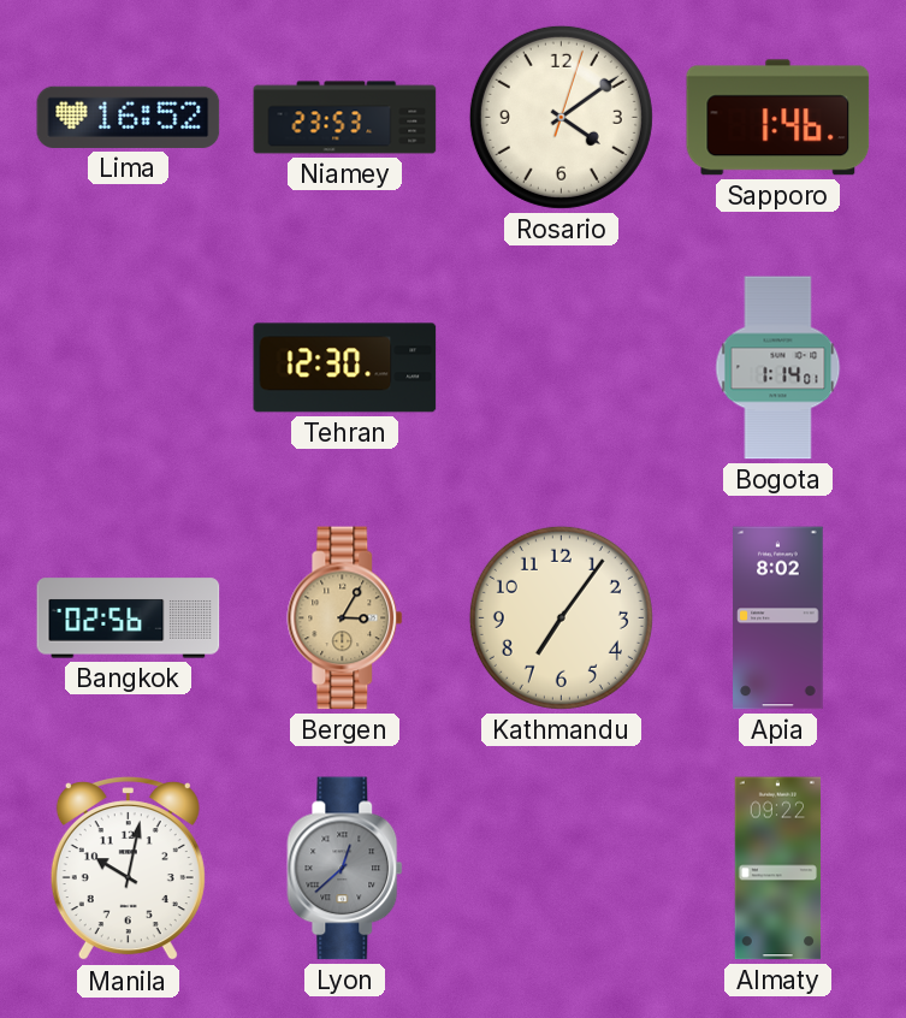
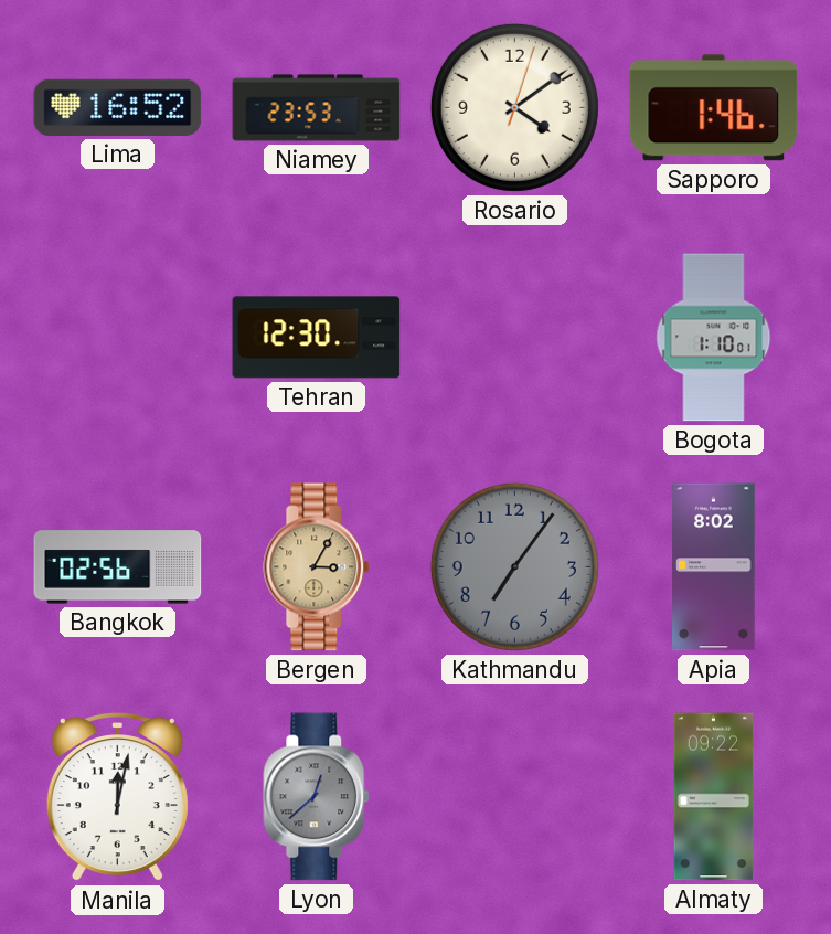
Bogota: 1:14 -> 1:10
Kathmandu dial: cream -> grey
Manila: 10:02 -> 12:02
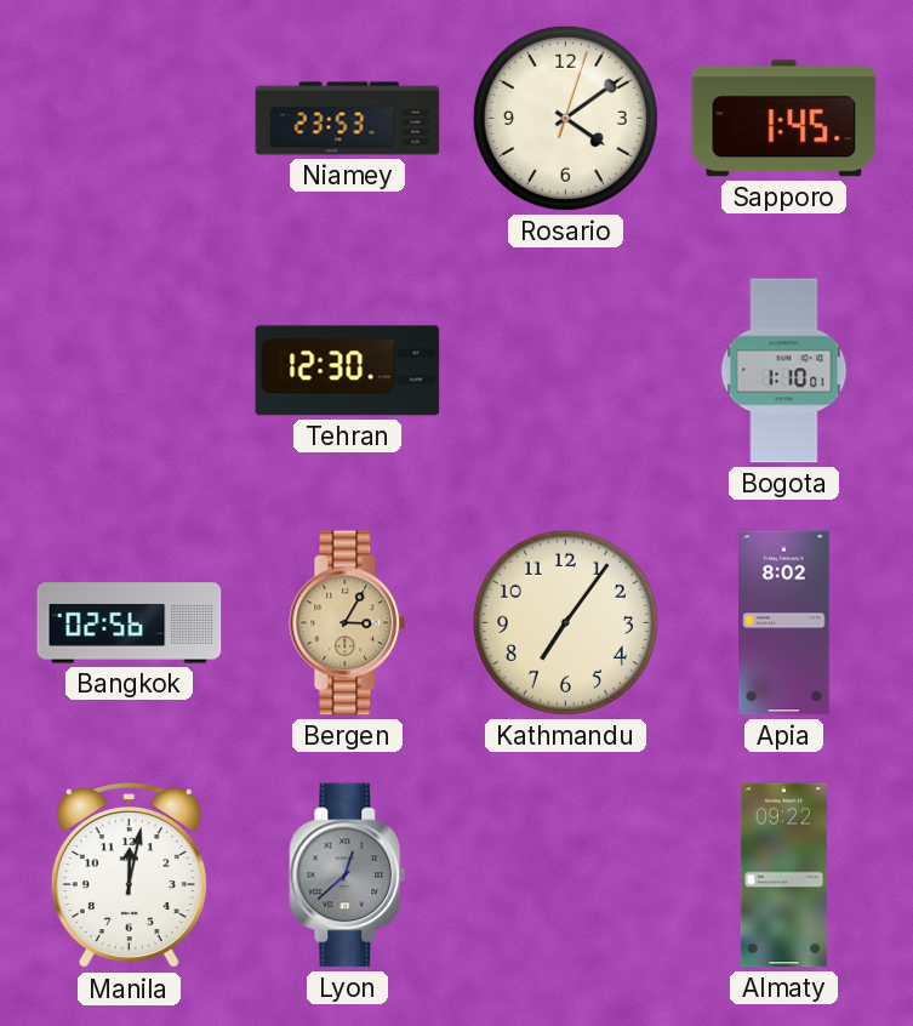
Lima: 16:52 -> none
Sapporo: 1:46 -> 1:45
Kathmandu dial: grey -> cream
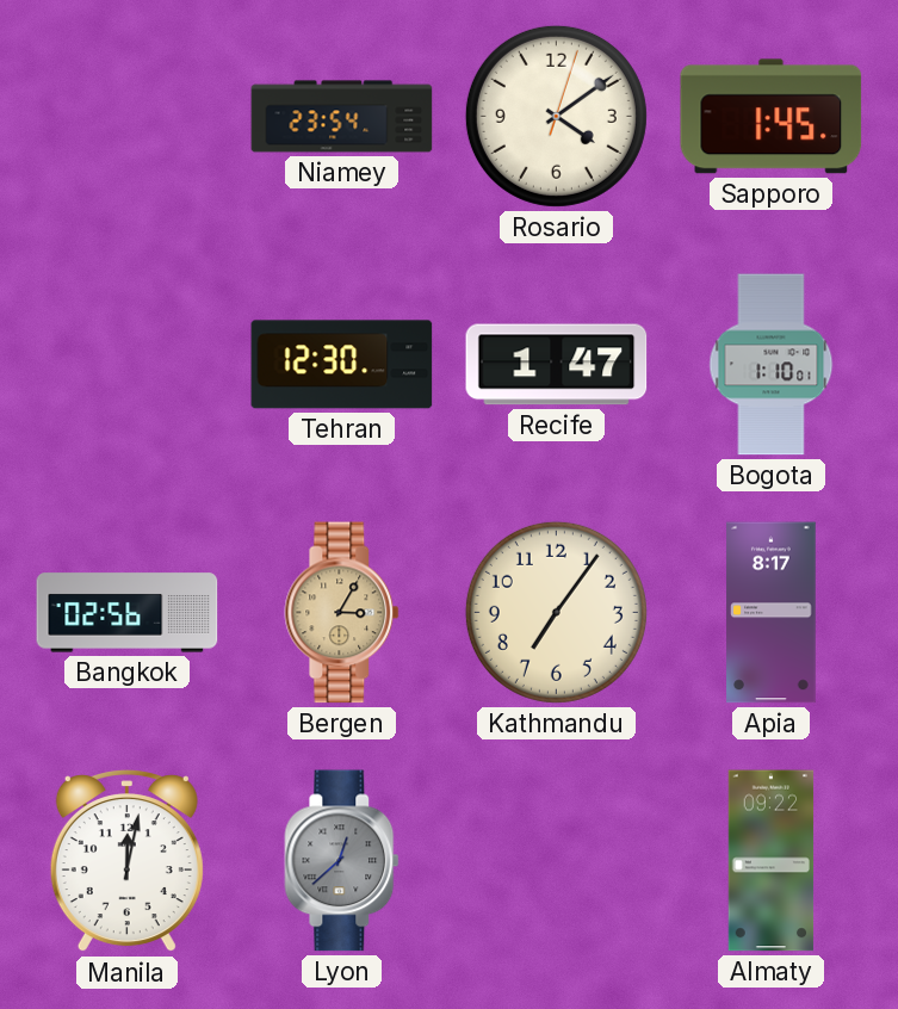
Niamey: 23:53 -> 23:54
Recife: none -> 1:47
Apia: 8:02 -> 8:17
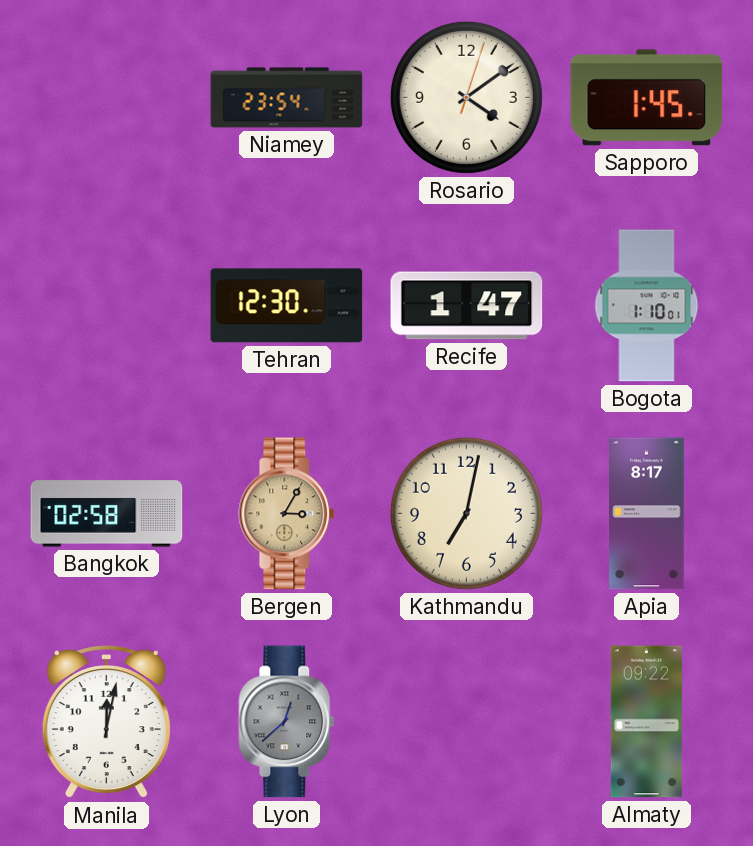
Bangkok: 02:56 -> 02:58
Kathmandu: 7:06 -> 7:02
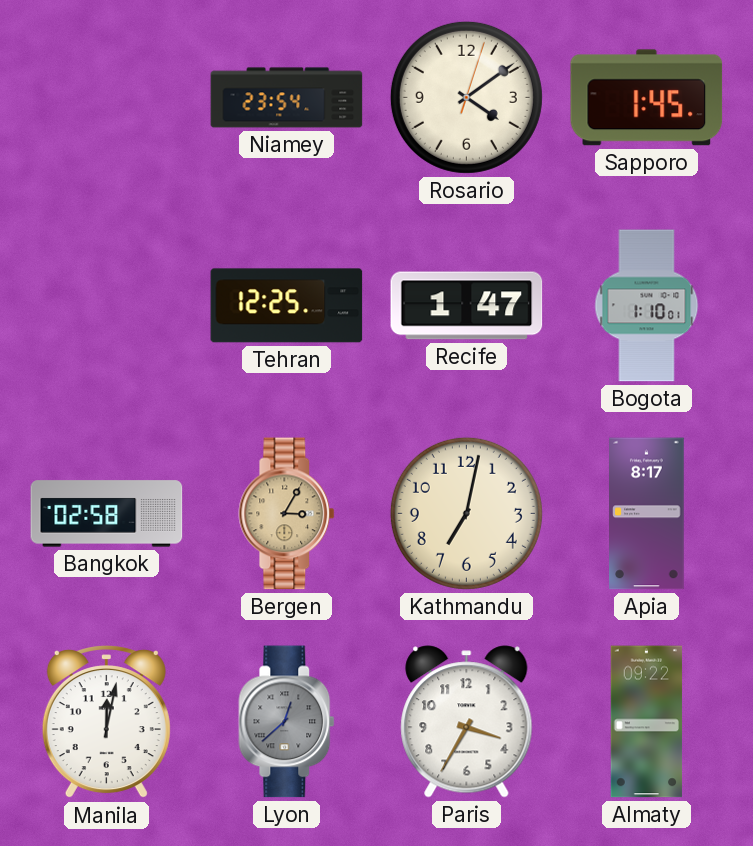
Tehran: 12:30 -> 12:25
Paris: none -> 3:35
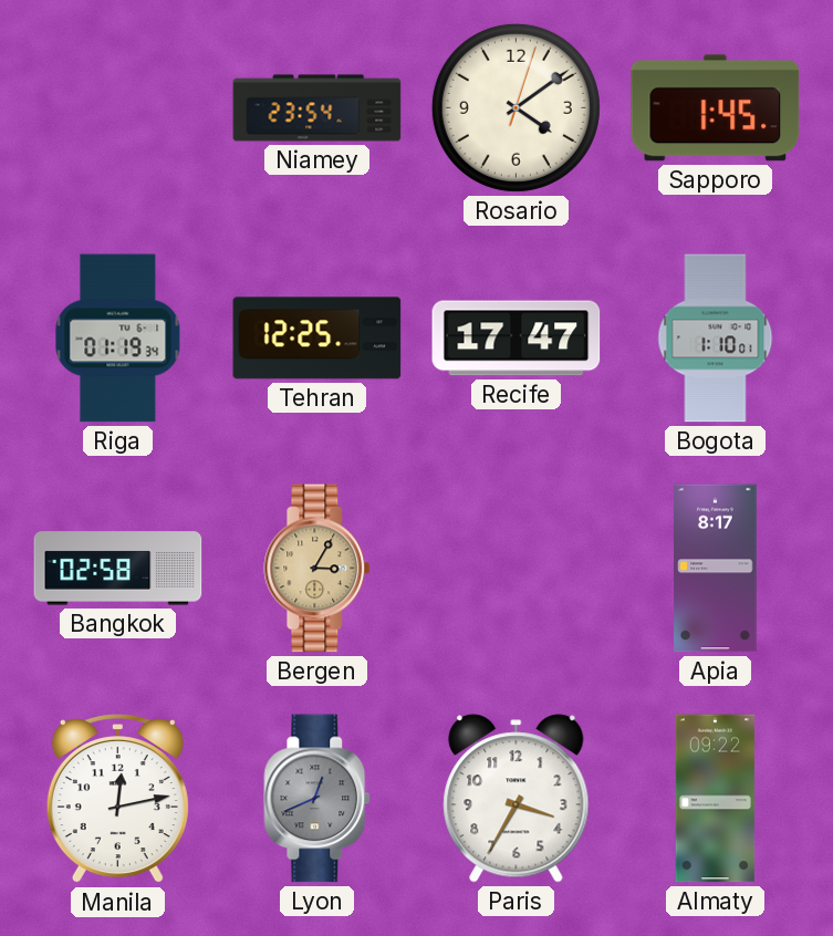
Riga: none -> 01:19
Recife: 1:47 -> 17:47
Kathmandu: 7:02 -> none
Manila: 12:02 -> 12:13
Lyon: 12:38 -> 12:41
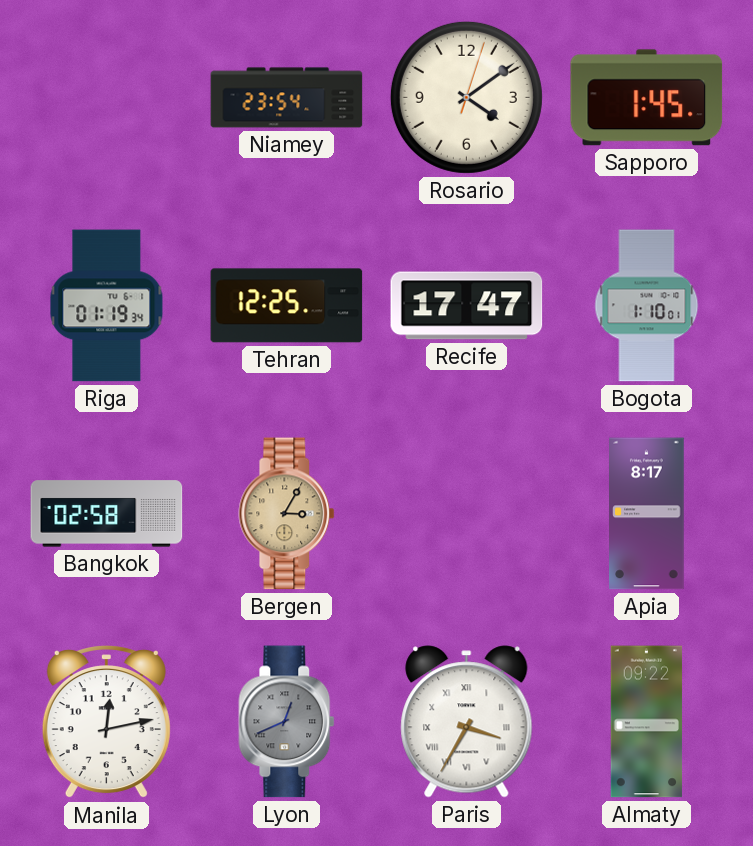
Paris numerals: Arabic -> Roman
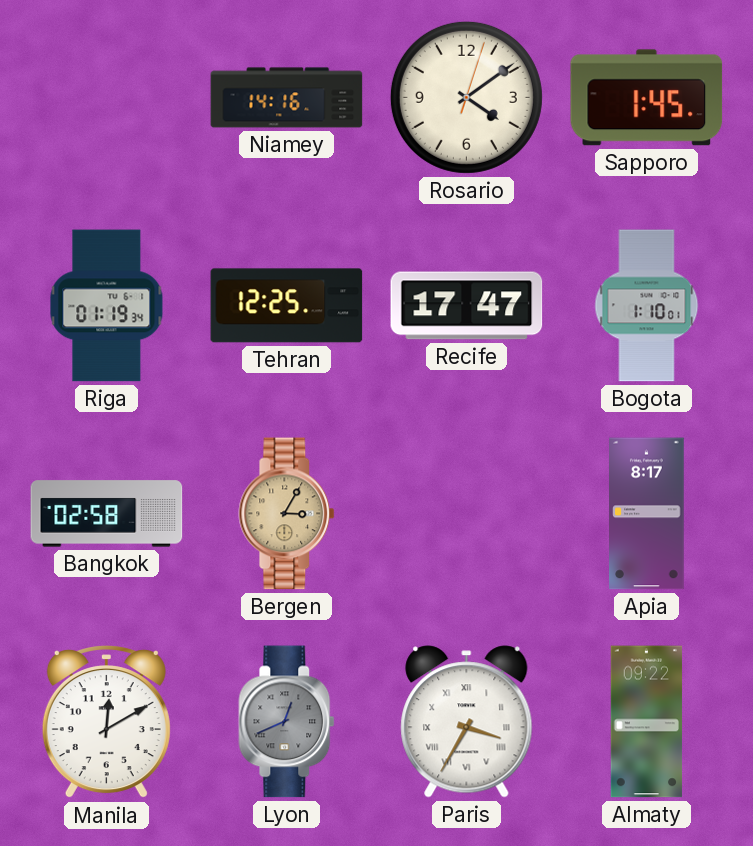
Niamey: 23:54 -> 14:16
Manila: 12:13 -> 12:10
